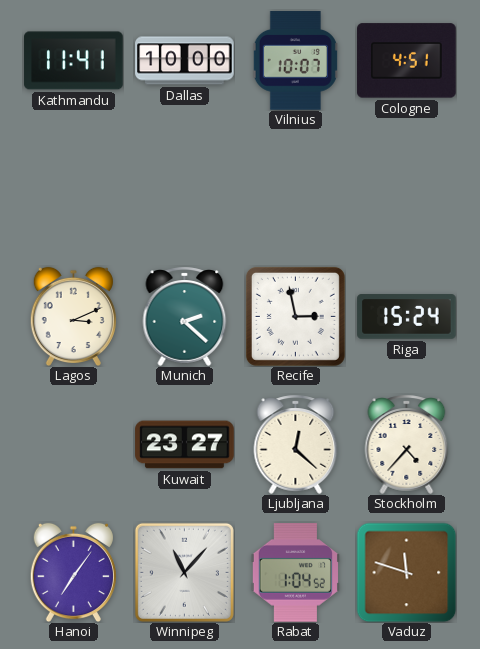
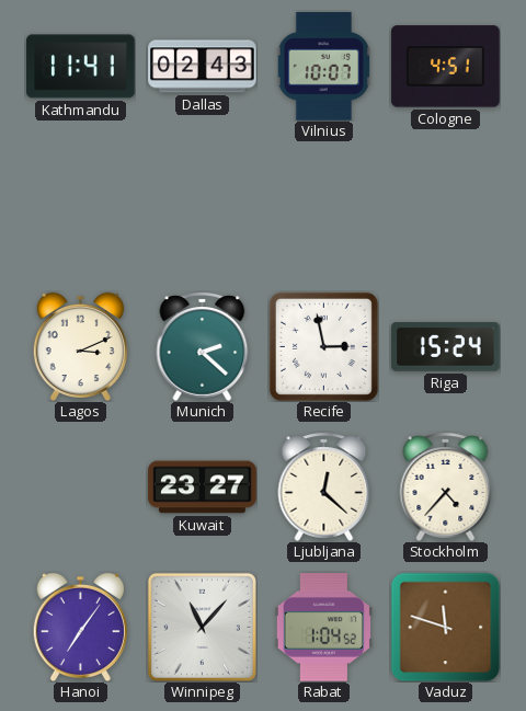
Dallas: 10:00 -> 02:43
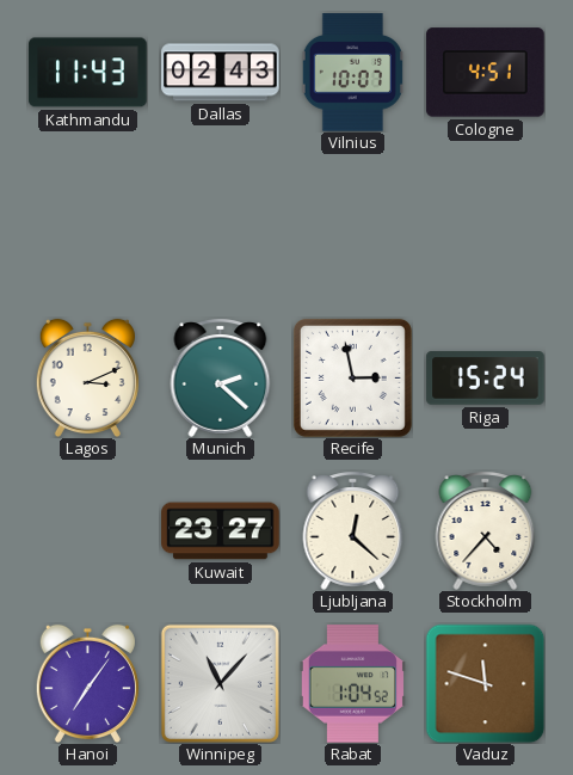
Kathmandu: 11:41 -> 11:43
